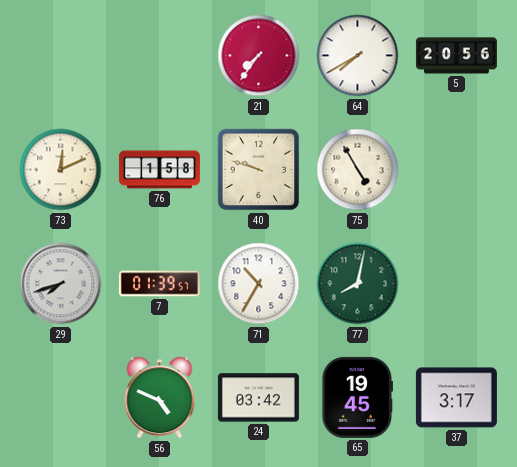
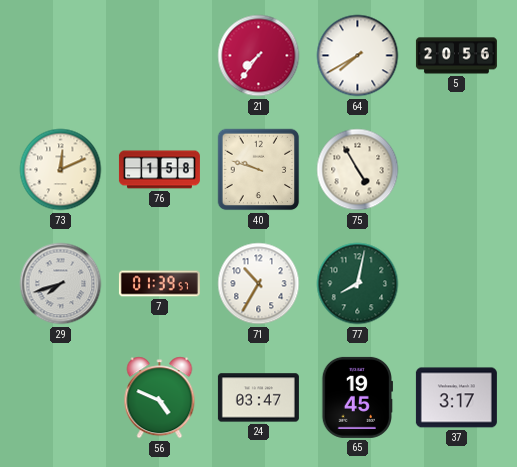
24: 03:42 -> 03:47
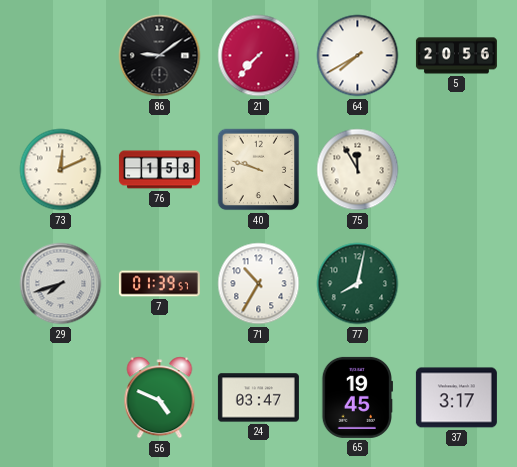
86: none -> 9:09
21: 7:36 -> 7:37
75: 4:55 -> 11:55
